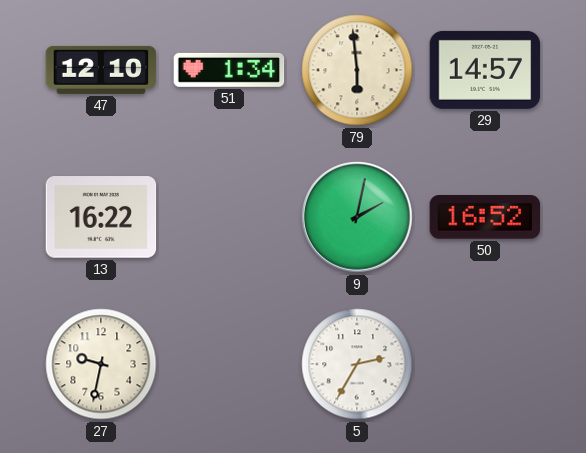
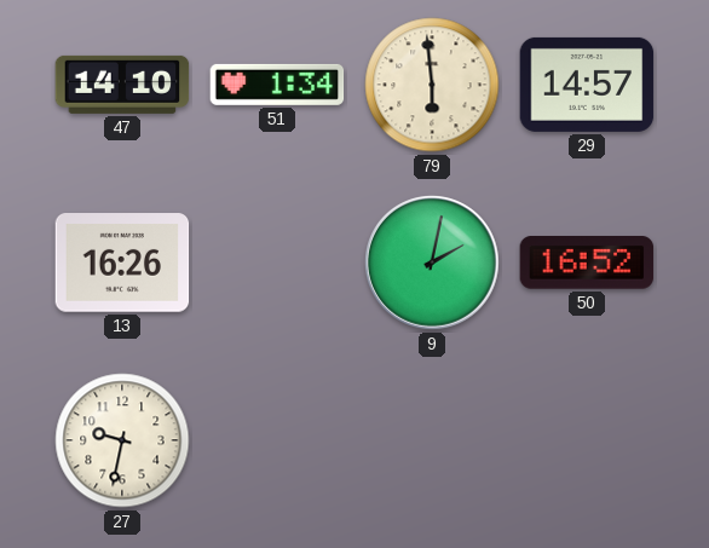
47: 12:10 -> 14:10
13: 16:22 -> 16:26
5: 2:35 -> none
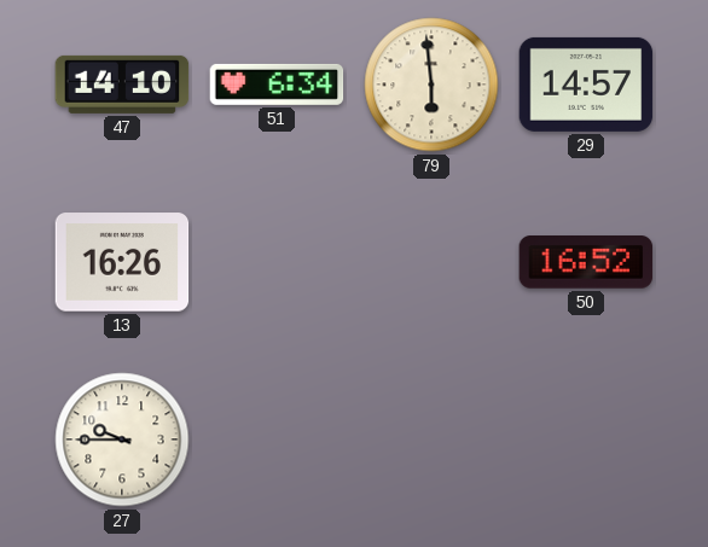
51: 1:34 -> 6:34
9: 2:02 -> none
27: 9:32 -> 9:45
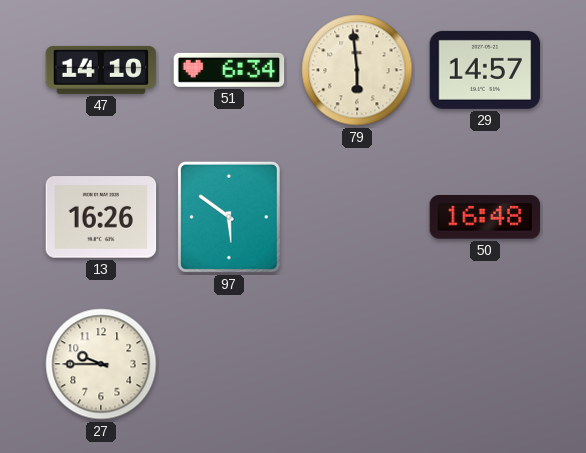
97: none -> 5:51
50: 16:52 -> 16:48
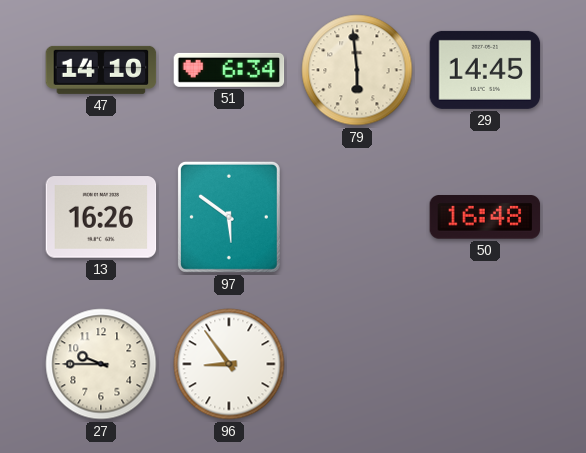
29: 14:57 -> 14:45
96: none -> 8:54
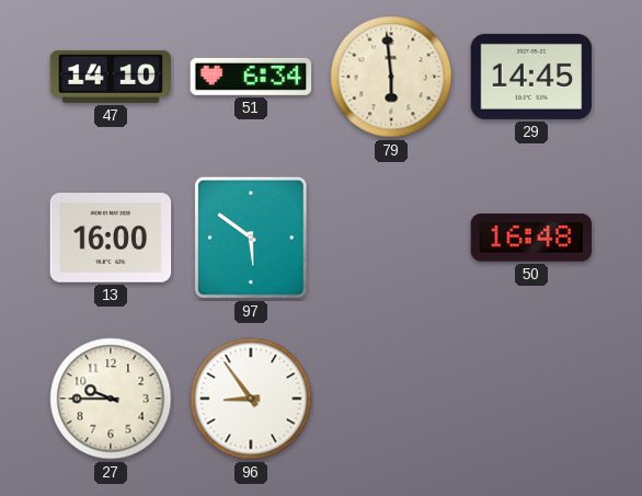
13: 16:26 -> 16:00
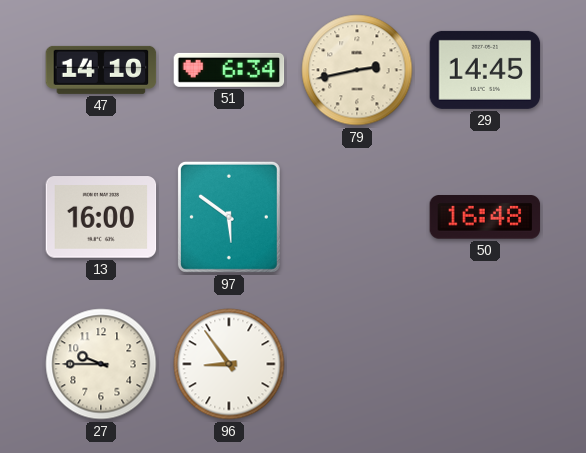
79: 5:59 -> 2:43
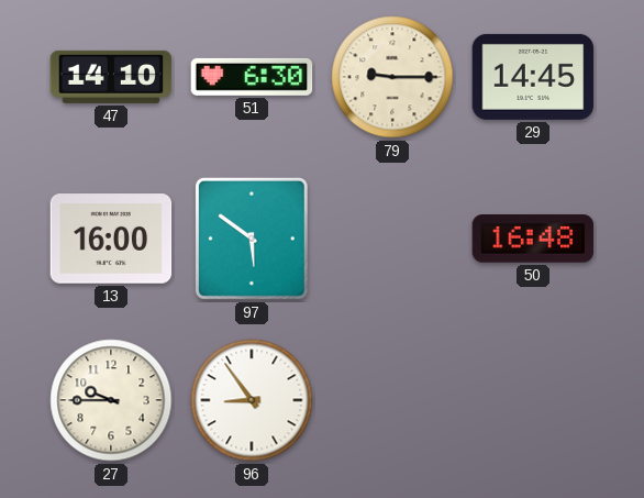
51: 6:34 -> 6:30
79: 2:43 -> 9:15
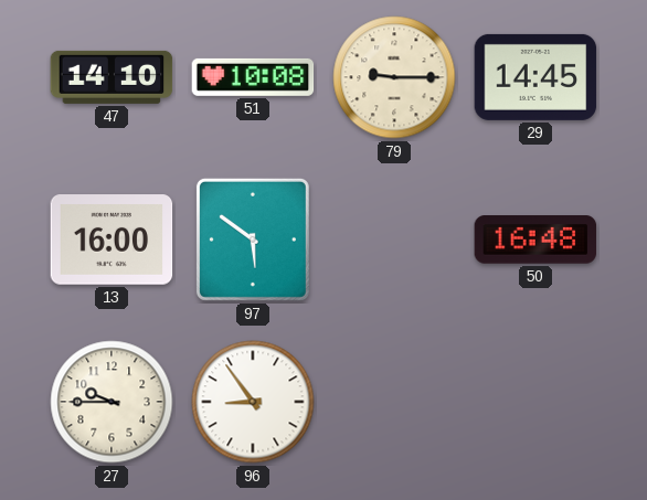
51: 6:30 -> 10:08
